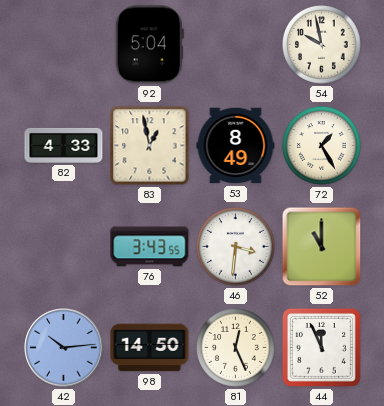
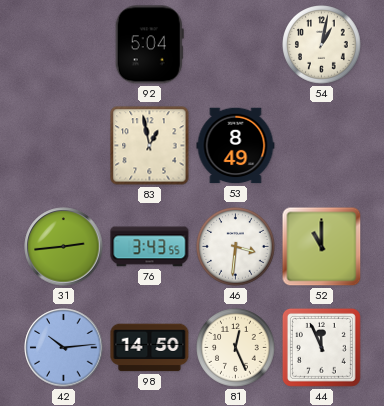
54: 9:58 -> 1:02
82: 4:33 -> none
72: 1:25 -> none
31: none -> 2:44
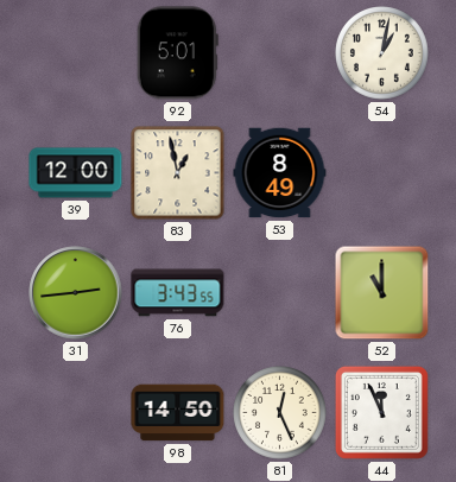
92: 5:04 -> 5:01
39: none -> 12:00
46: 3:31 -> none
42: 10:14 -> none
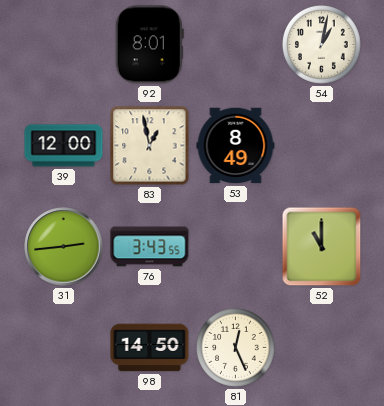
92: 5:01 -> 8:01
44: 11:56 -> none
